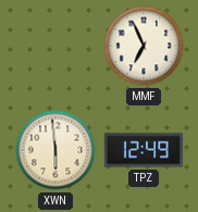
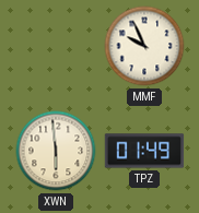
MMF: 6:56 -> 9:56
TPZ: 12:49 -> 01:49
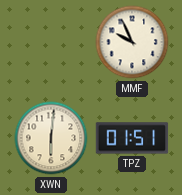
XWN: 5:59 -> 6:01
TPZ: 01:49 -> 01:51
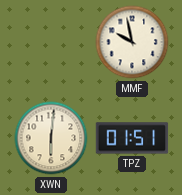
MMF: 9:56 -> 9:58
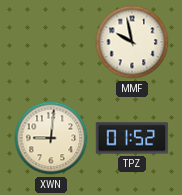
XWN: 6:01 -> 9:01
TPZ: 01:51 -> 01:52
